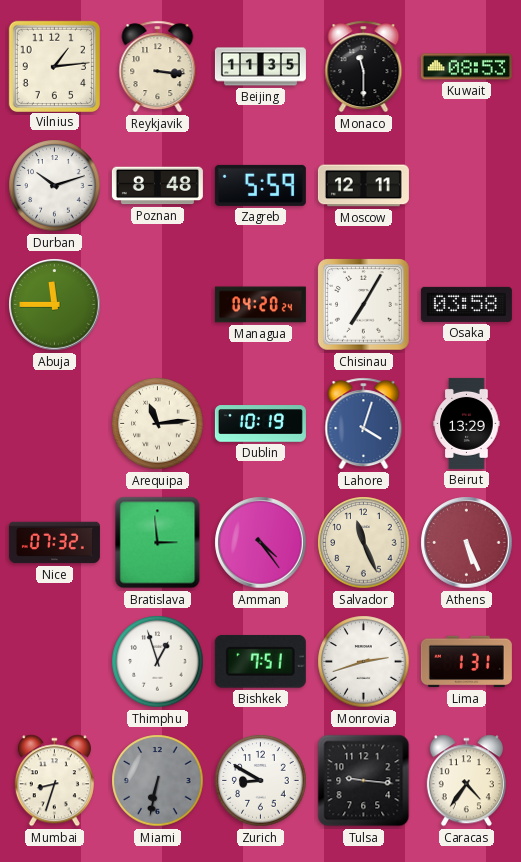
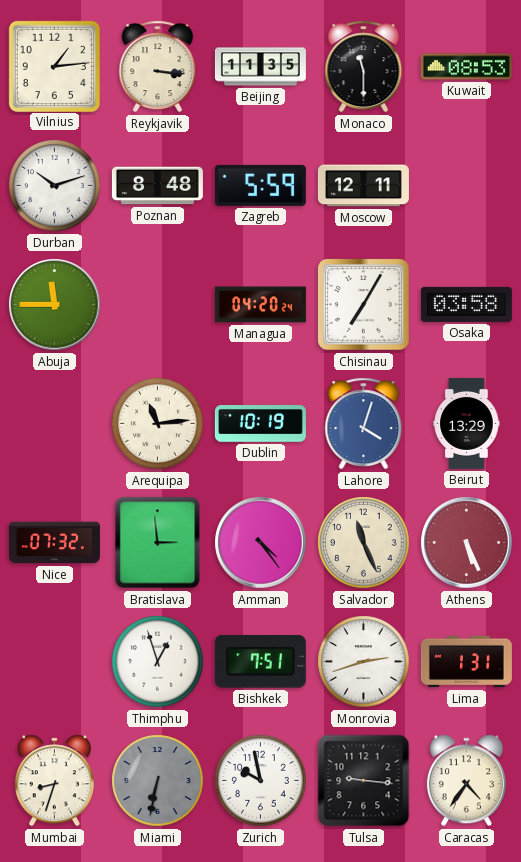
Zurich: 8:50 -> 9:58
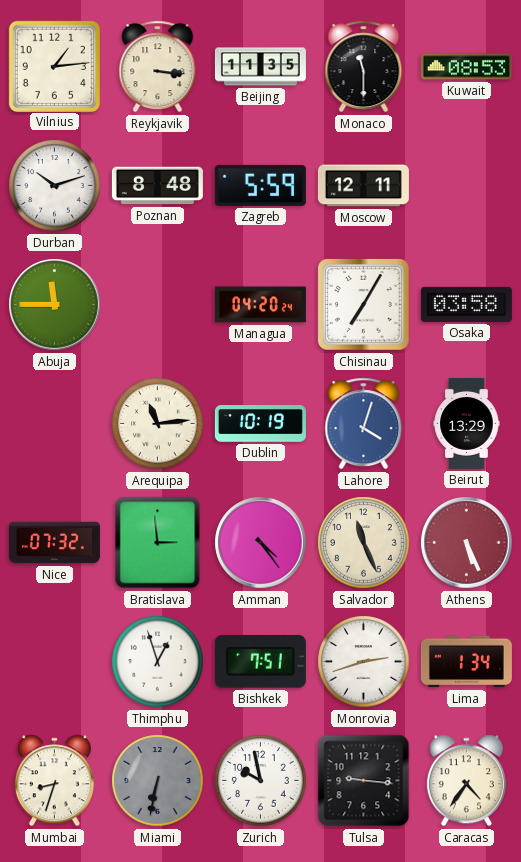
Lima: 1:31 -> 1:34
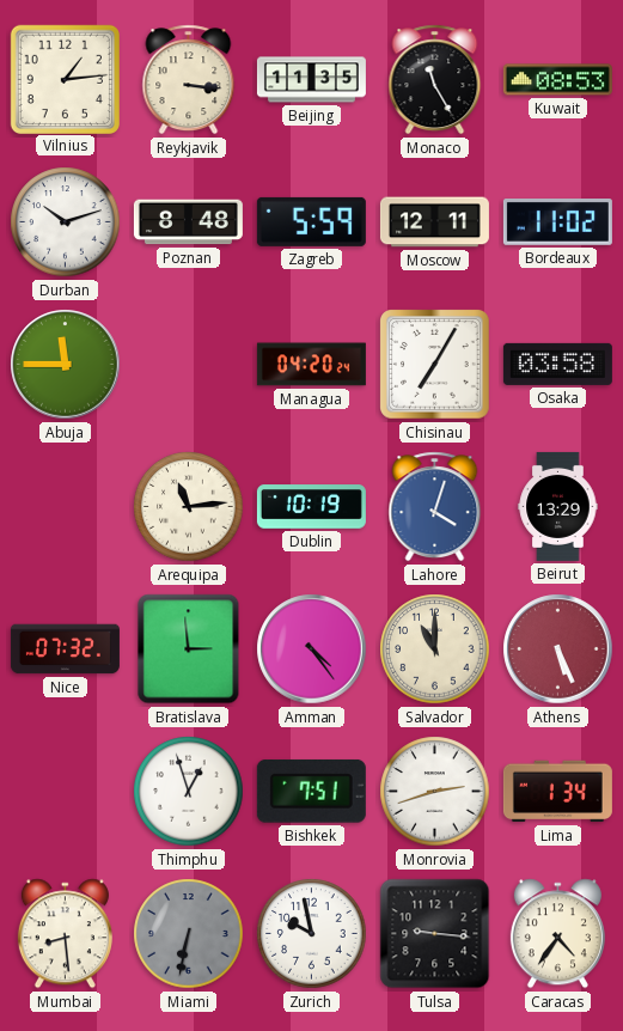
Monaco: 11:30 -> 11:25
Bordeaux: none -> 11:02
Salvador: 11:26 -> 11:00
Mumbai: 8:33 -> 8:29
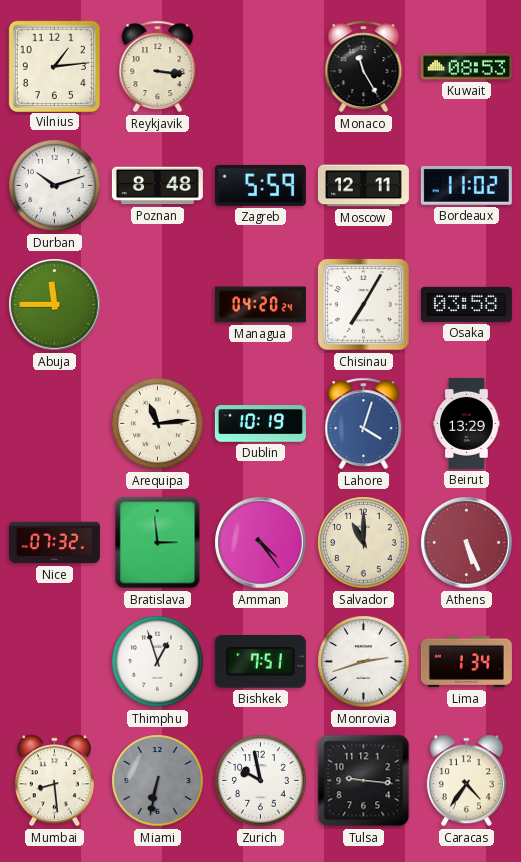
Beijing: 11:35 -> none
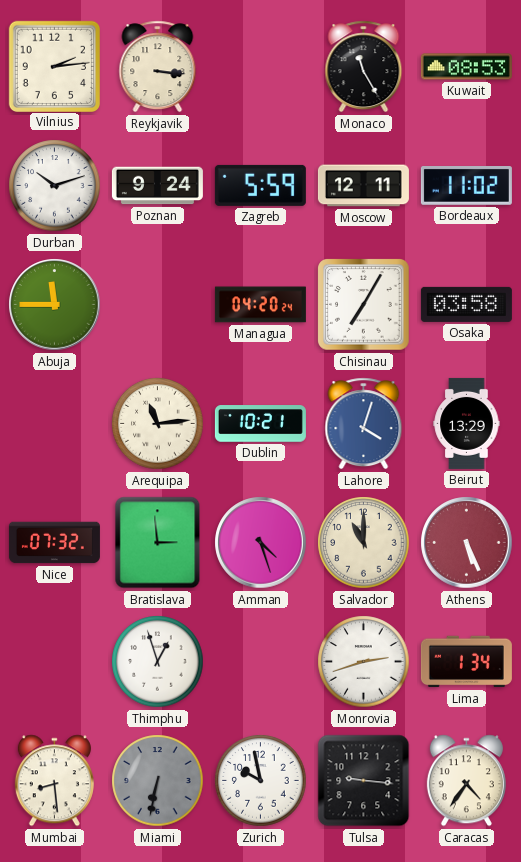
Vilnius: 1:14 -> 2:14
Poznan: 8:48 -> 9:24
Dublin: 10:19 -> 10:21
Amman: 4:24 -> 4:27
Bishkek: 7:51 -> none
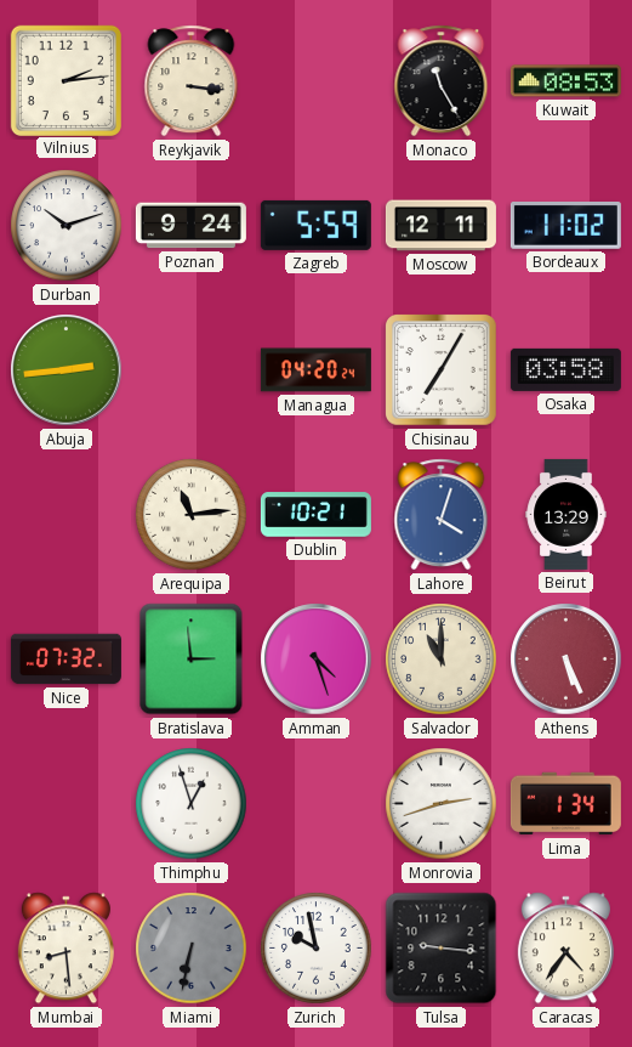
Abuja: 11:45 -> 2:44
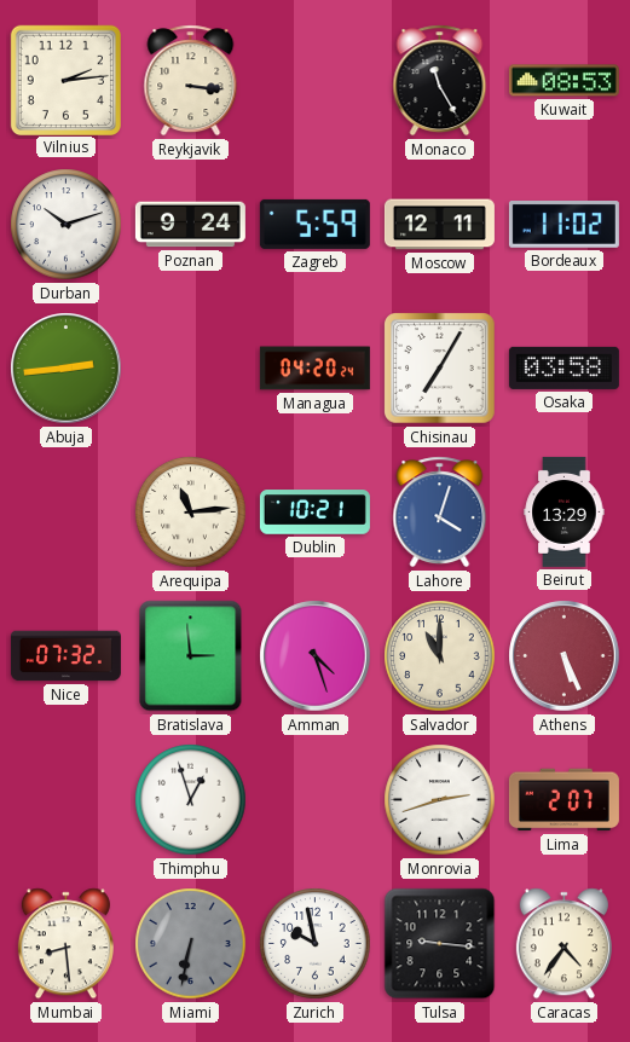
Lima: 1:34 -> 2:07
